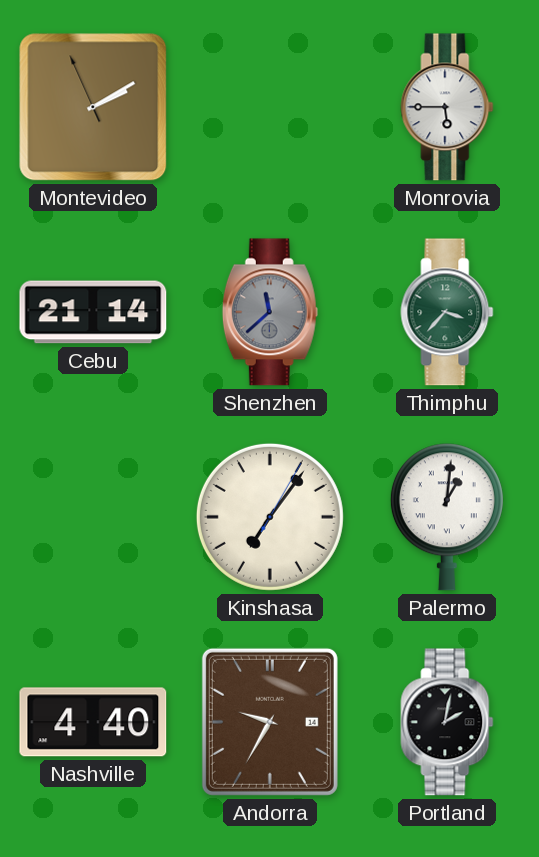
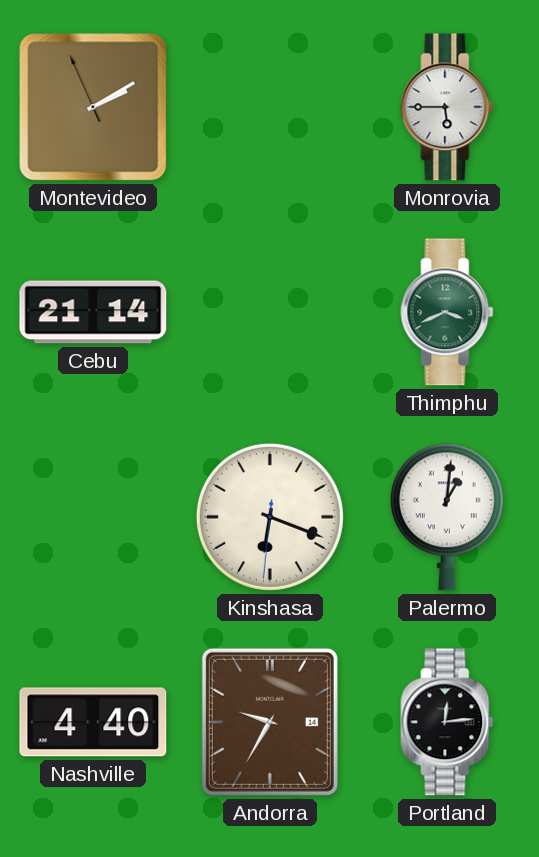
Shenzhen: 11:38 -> none
Thimphu: 3:37 -> 3:41
Kinshasa: 7:06 -> 6:18
Portland: 2:02 -> 12:14
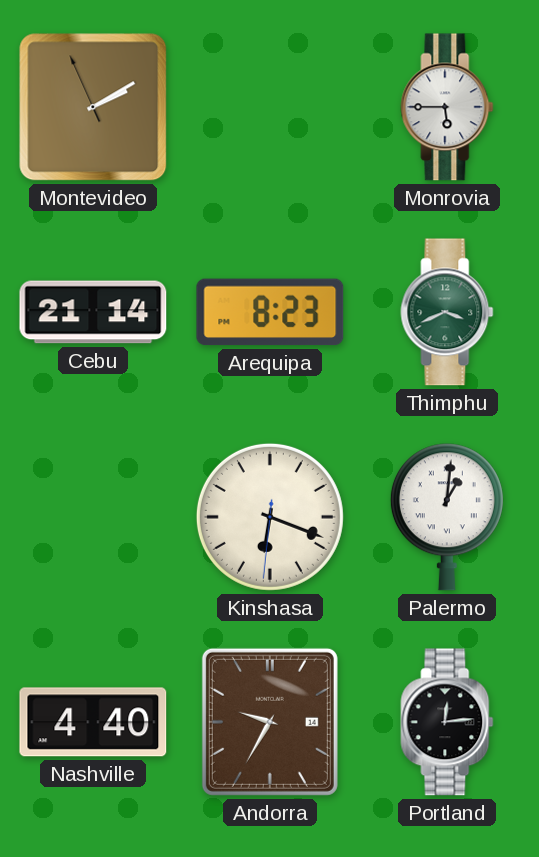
Arequipa: none -> 8:23
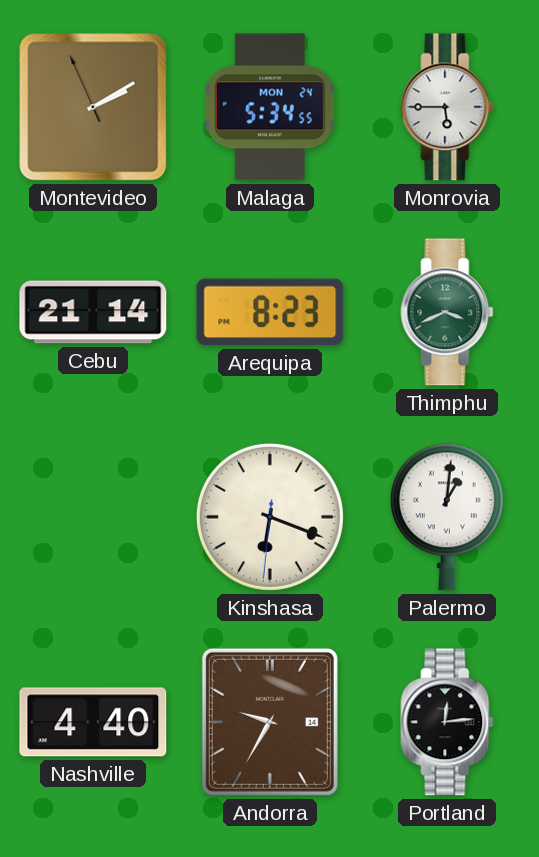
Malaga: none -> 5:34
